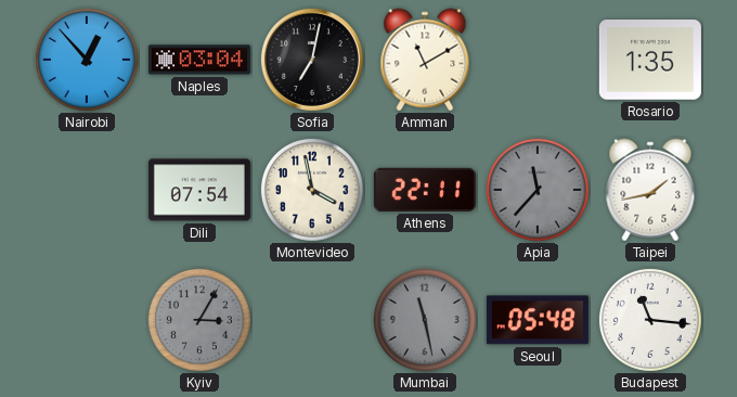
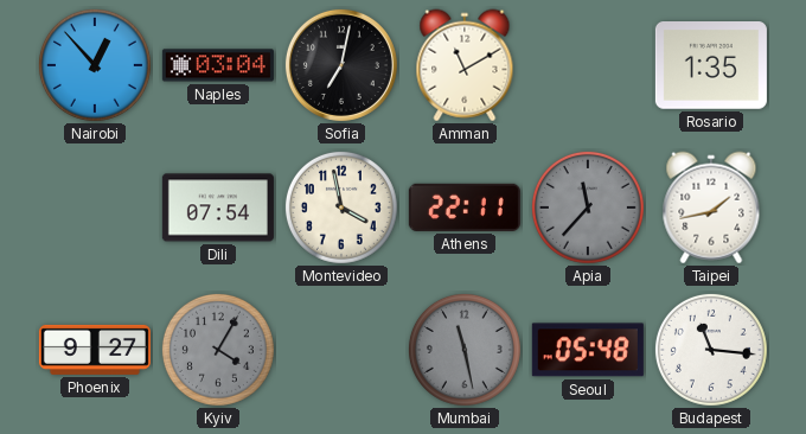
Phoenix: none -> 9:27
Kyiv: 3:05 -> 4:05
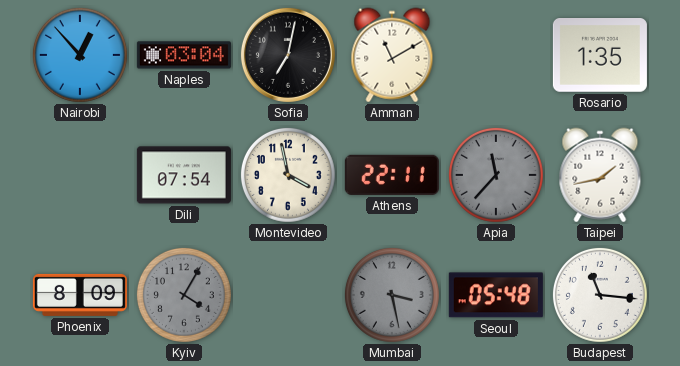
Phoenix: 9:27 -> 8:09
Mumbai: 11:28 -> 3:28
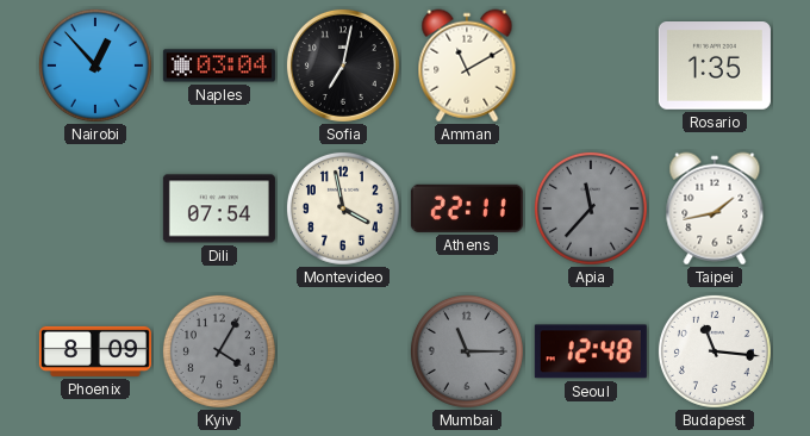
Mumbai: 3:28 -> 11:15
Seoul: 05:48 -> 12:48
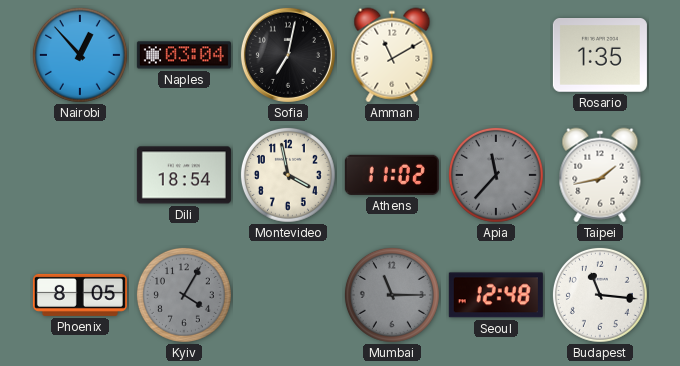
Dili: 07:54 -> 18:54
Athens: 22:11 -> 11:02
Phoenix: 8:09 -> 8:05
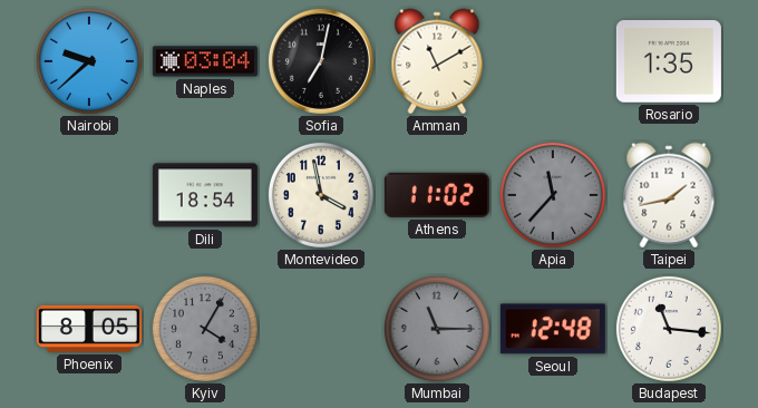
Nairobi: 12:53 -> 9:38
